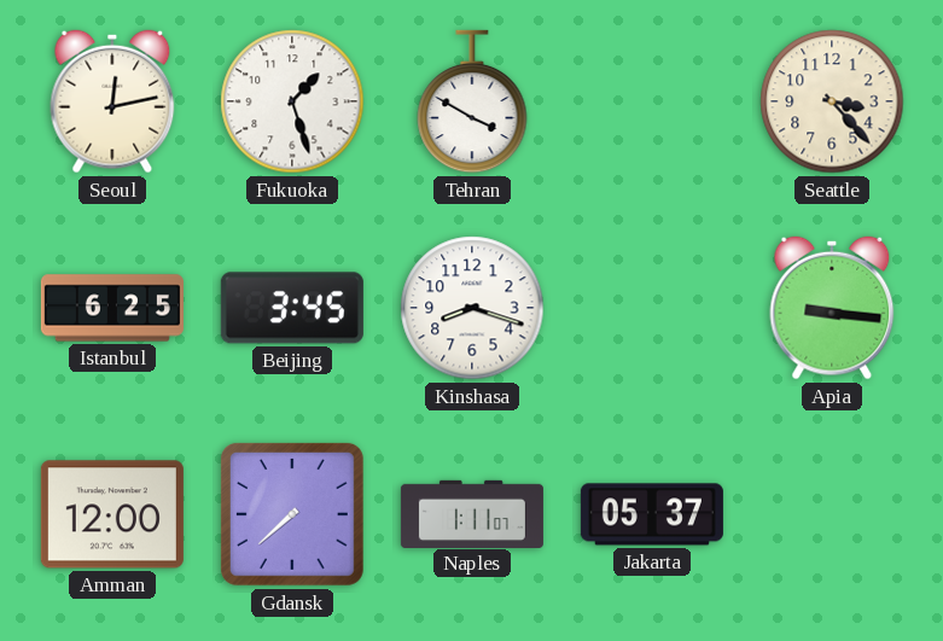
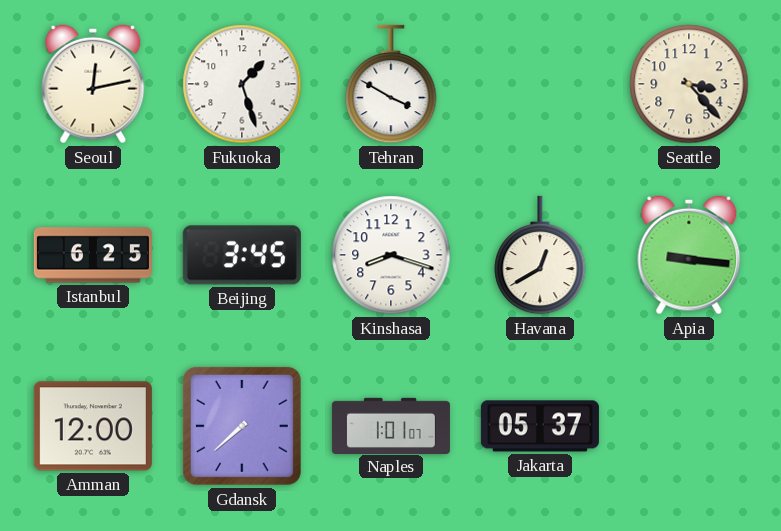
Havana: none -> 12:40
Naples: 1:11 -> 1:01
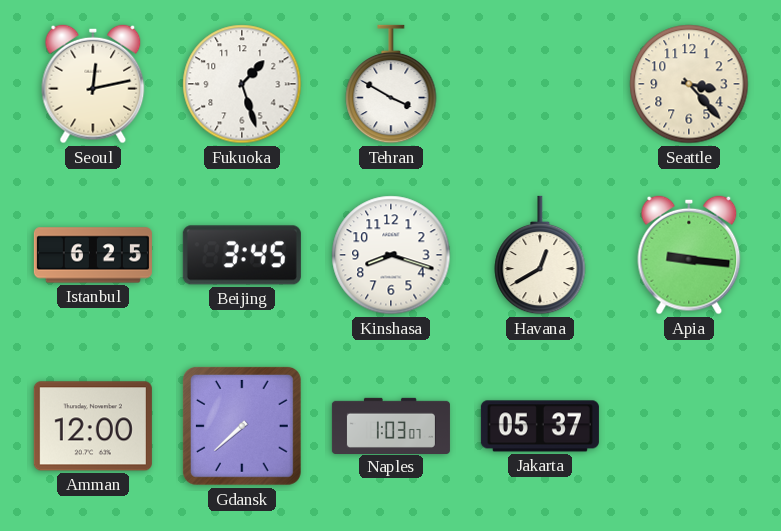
Naples: 1:01 -> 1:03
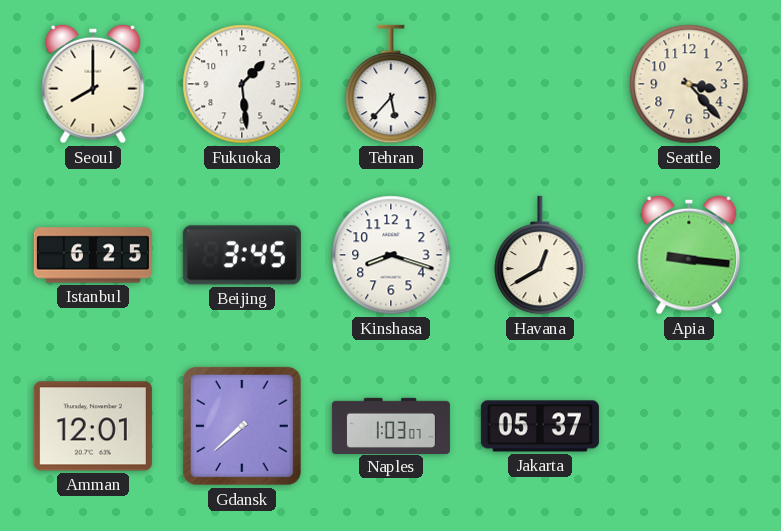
Seoul: 12:13 -> 8:00
Fukuoka: 1:27 -> 1:29
Tehran: 3:50 -> 5:37
Amman: 12:00 -> 12:01
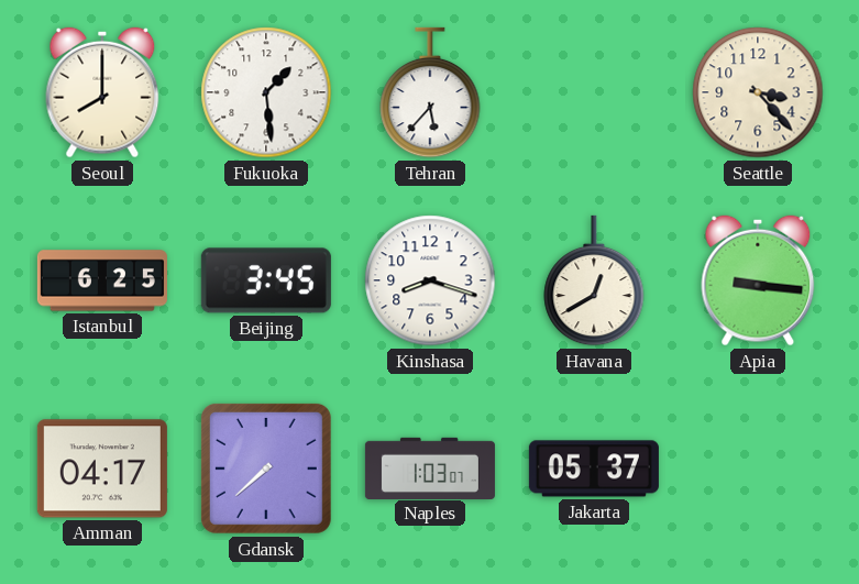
Amman: 12:01 -> 04:17
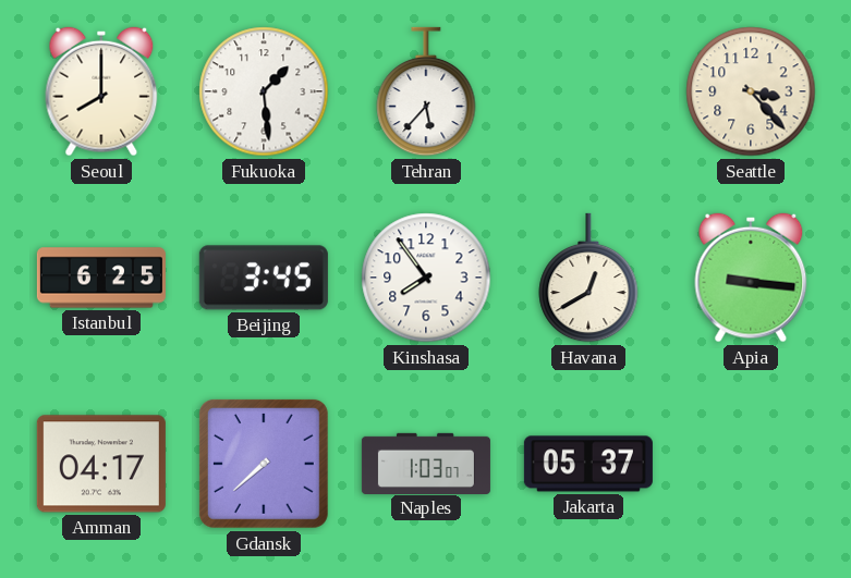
Kinshasa: 8:18 -> 7:54
